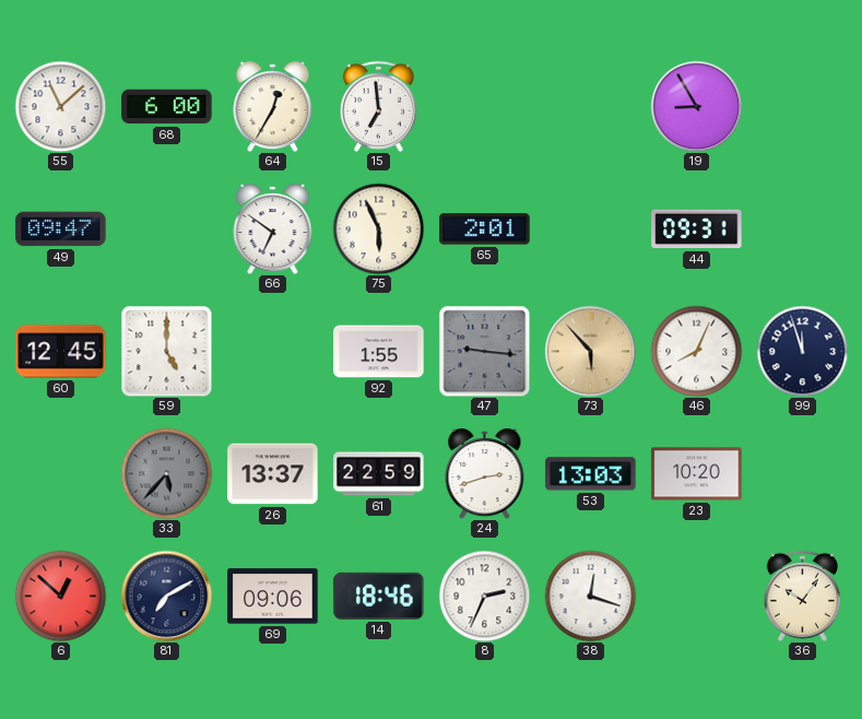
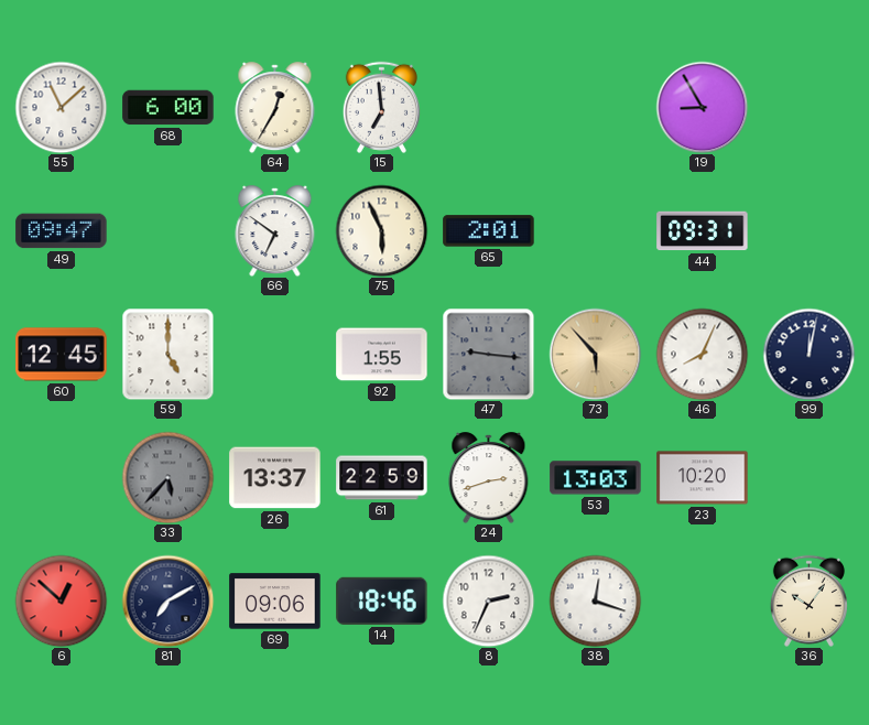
99: 11:57 -> 12:02
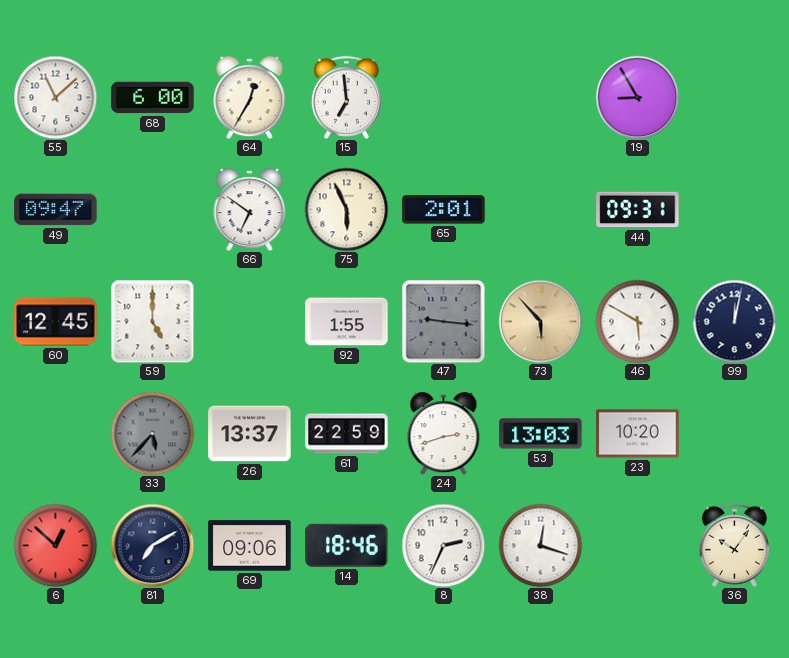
46: 8:04 -> 5:50
